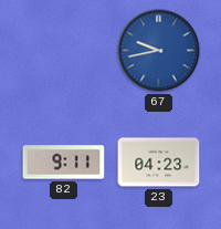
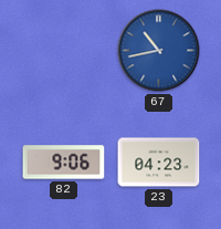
67: 9:43 -> 10:43
82: 9:11 -> 9:06
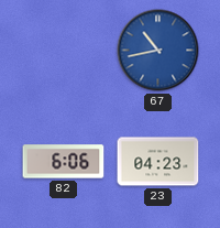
82: 9:06 -> 6:06
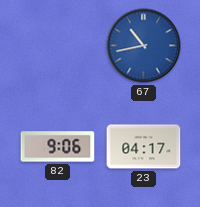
82: 6:06 -> 9:06
23: 04:23 -> 04:17
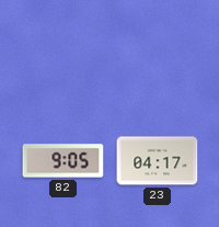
67: 10:43 -> none
82: 9:06 -> 9:05
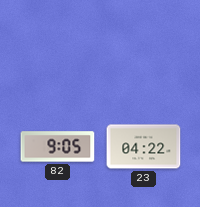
23: 04:17 -> 04:22
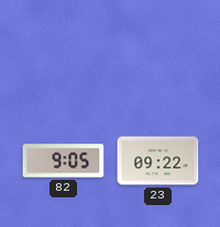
23: 04:22 -> 09:22
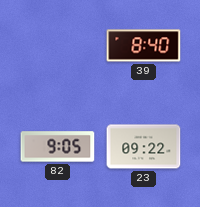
39: none -> 8:40
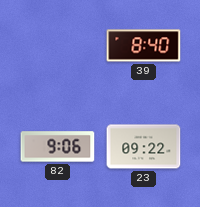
82: 9:05 -> 9:06
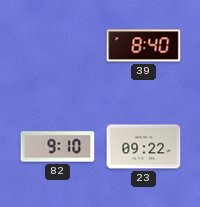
82: 9:06 -> 9:10
